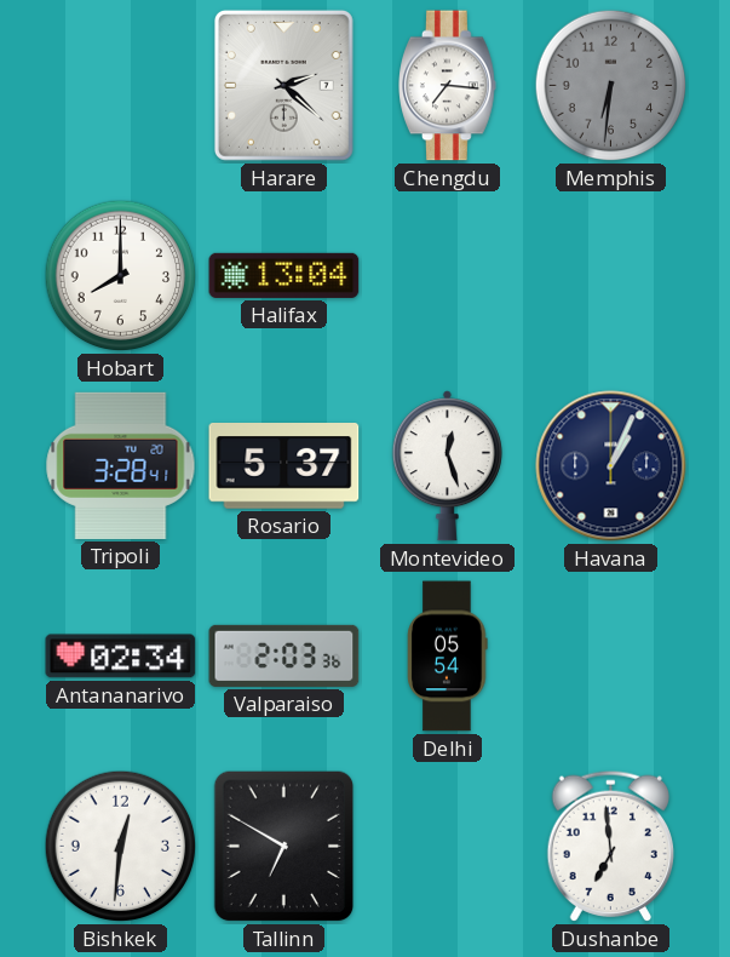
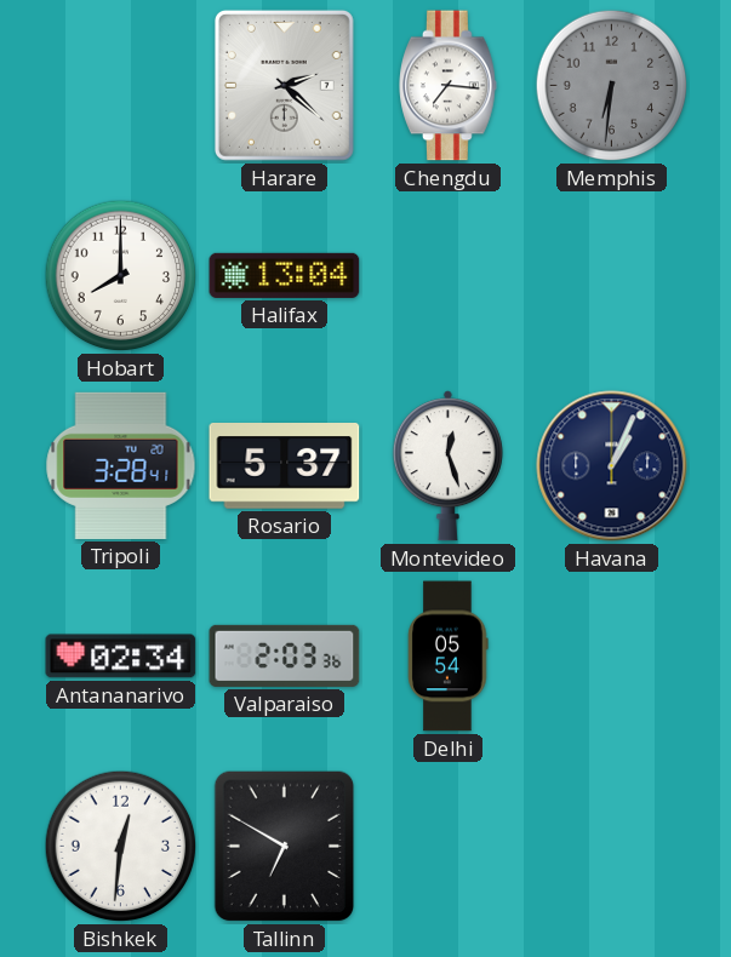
Dushanbe: 6:59 -> none
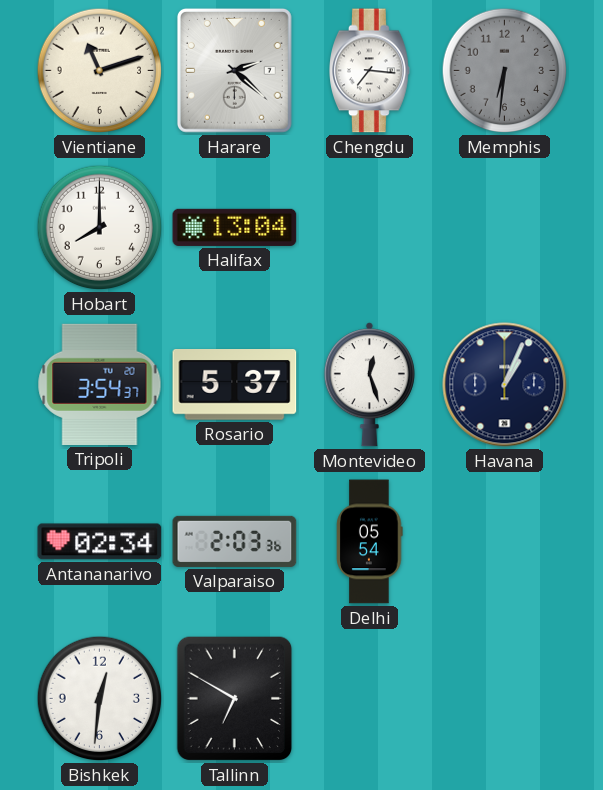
Vientiane: none -> 11:12
Tripoli: 3:28 -> 3:54
